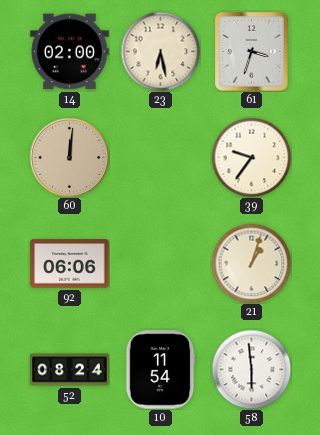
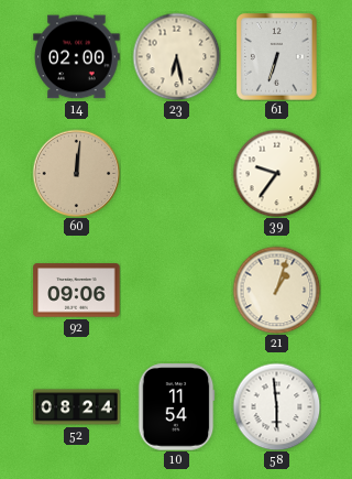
61: 3:33 -> 6:33
92: 06:06 -> 09:06
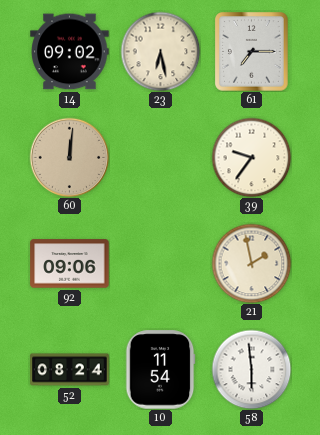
14: 02:00 -> 09:02
61: 6:33 -> 7:15
21: 1:03 -> 1:58
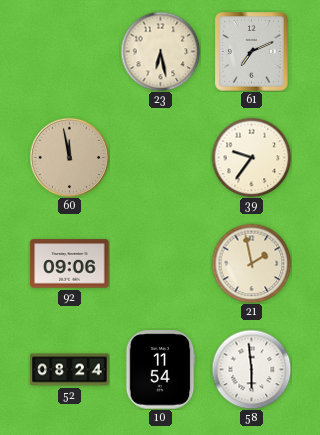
14: 09:02 -> none
61: 7:15 -> 7:11
60: 12:01 -> 11:58
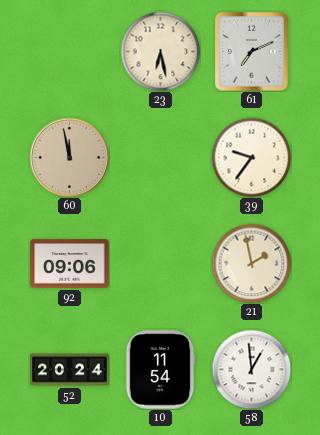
52: 08:24 -> 20:24
58: 5:59 -> 12:59
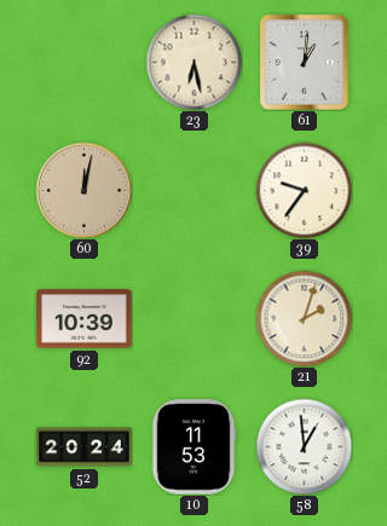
61: 7:11 -> 1:01
60: 11:58 -> 12:02
92: 09:06 -> 10:39
21: 1:58 -> 2:03
10: 11:54 -> 11:53
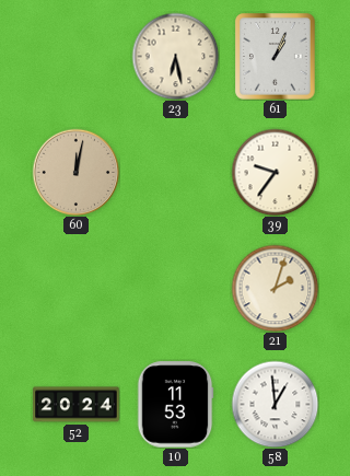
61: 1:01 -> 1:04
92: 10:39 -> none
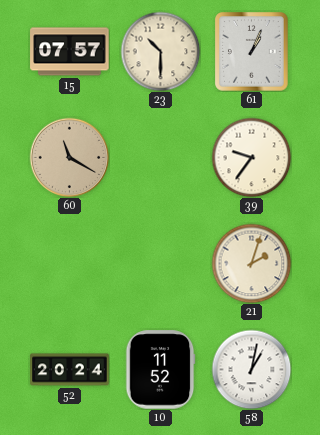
15: none -> 07:57
23: 6:28 -> 10:30
60: 12:02 -> 11:20
10: 11:53 -> 11:52
58: 12:59 -> 1:02
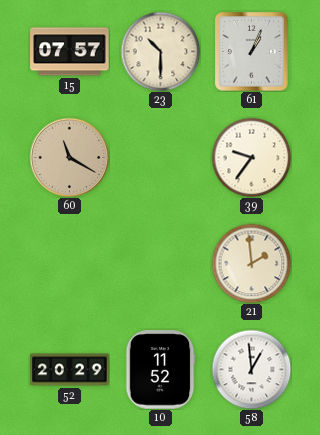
21: 2:03 -> 1:59
52: 20:24 -> 20:29
58: 1:02 -> 12:59
